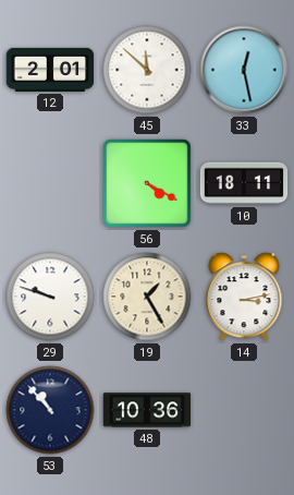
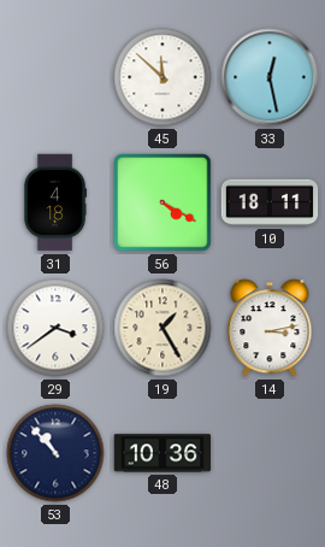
12: 2:01 -> none
31: none -> 4:18
29: 9:48 -> 3:39
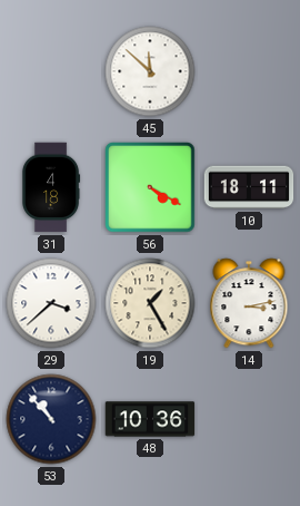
33: 12:28 -> none
29: 3:39 -> 3:38
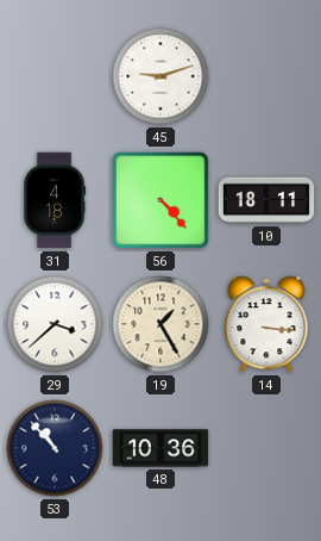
45: 11:52 -> 9:12
56: 4:20 -> 4:23
14: 3:13 -> 3:16
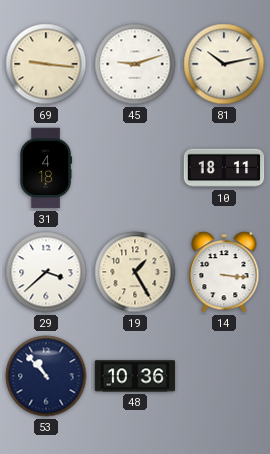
69: none -> 9:16
81: none -> 10:13
56: 4:23 -> none
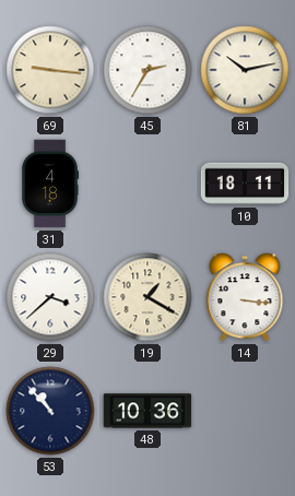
45: 9:12 -> 2:35
19: 1:25 -> 1:20
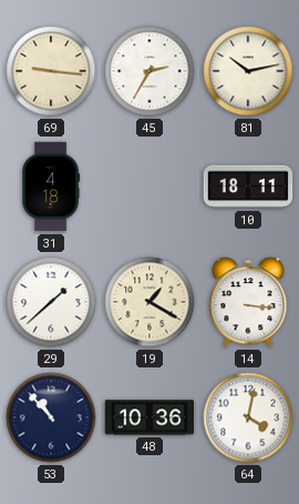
29: 3:38 -> 1:38
64: none -> 4:02
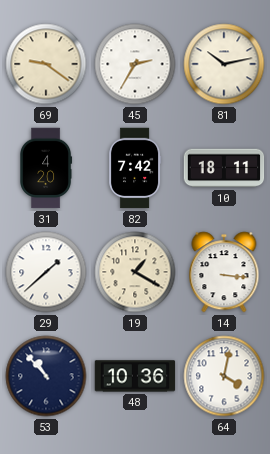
69: 9:16 -> 9:21
31: 4:18 -> 4:20
82: none -> 7:42
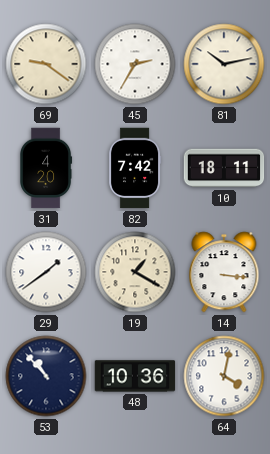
29: 1:38 -> 1:39
